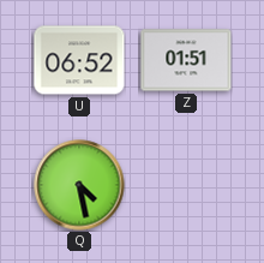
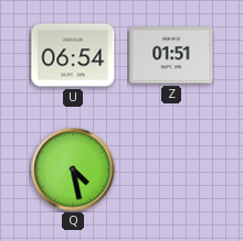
U: 06:52 -> 06:54
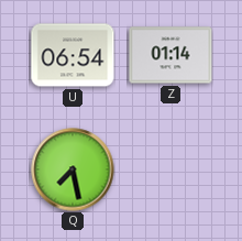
Z: 01:51 -> 01:14
Q: 4:28 -> 7:28
